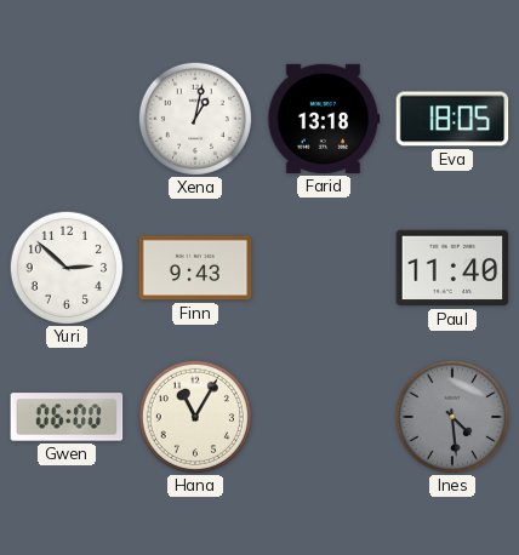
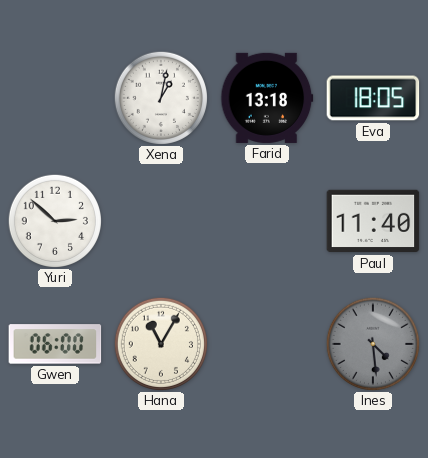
Finn: 9:43 -> none
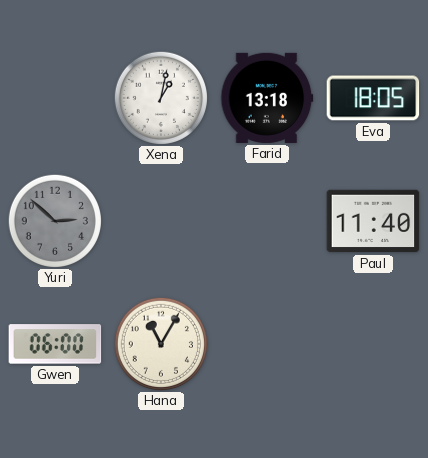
Yuri dial: white -> grey
Ines: 4:29 -> none
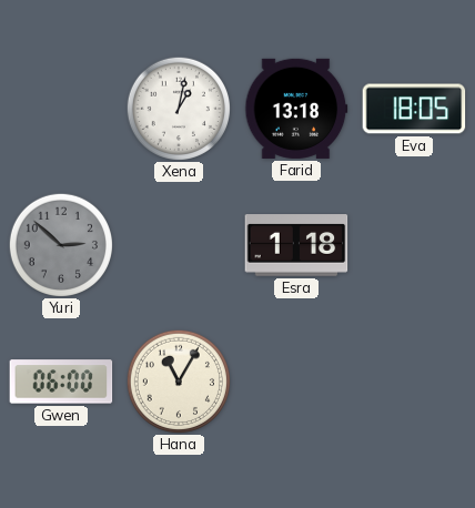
Esra: none -> 1:18
Paul: 11:40 -> none
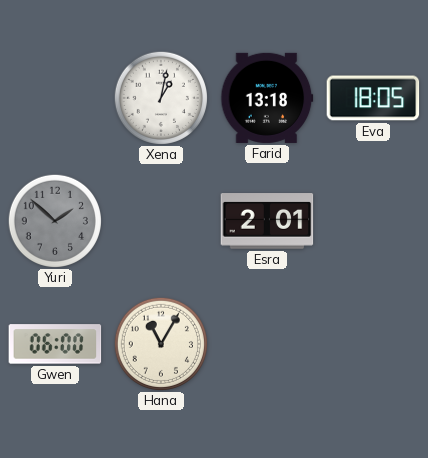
Yuri: 2:52 -> 1:52
Esra: 1:18 -> 2:01
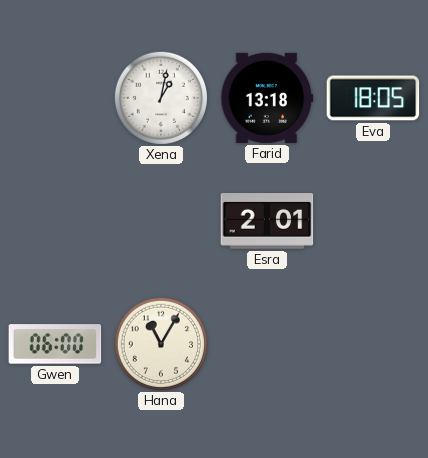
Yuri: 1:52 -> none
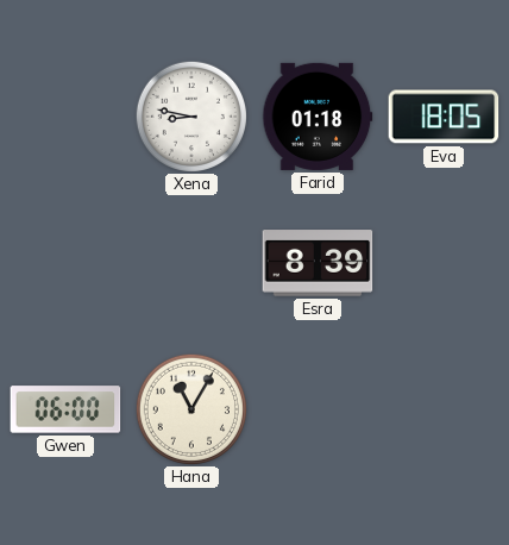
Xena: 1:02 -> 8:47
Farid: 13:18 -> 01:18
Esra: 2:01 -> 8:39
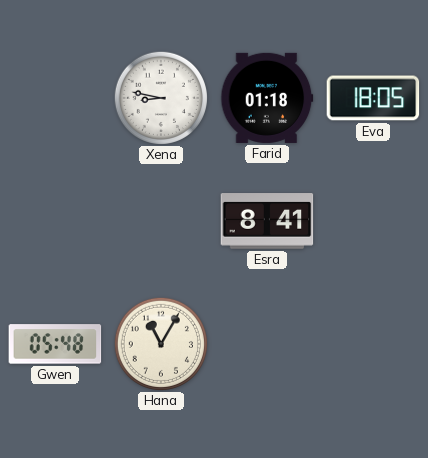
Esra: 8:39 -> 8:41
Gwen: 06:00 -> 05:48
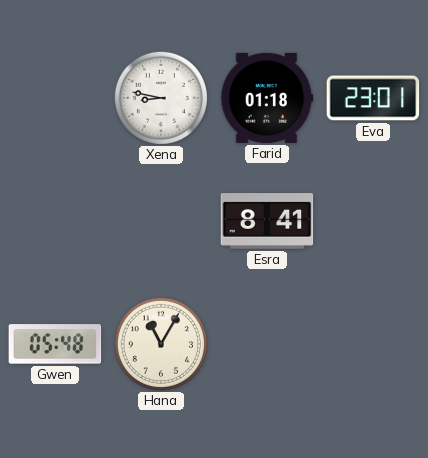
Eva: 18:05 -> 23:01
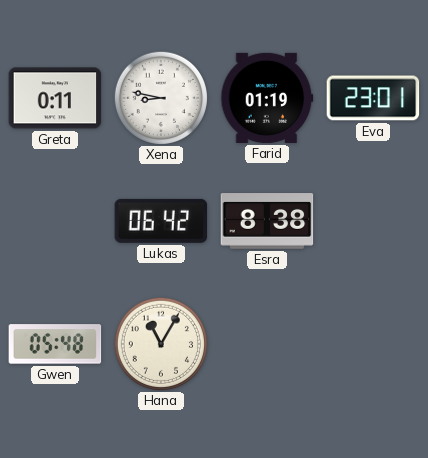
Greta: none -> 0:11
Farid: 01:18 -> 01:19
Lukas: none -> 06:42
Esra: 8:41 -> 8:38
